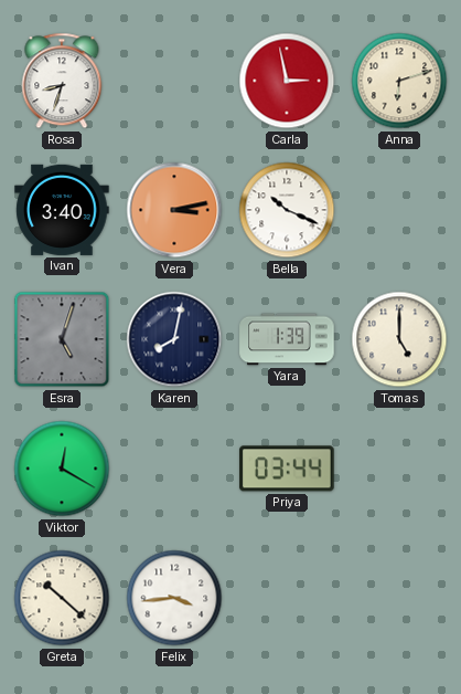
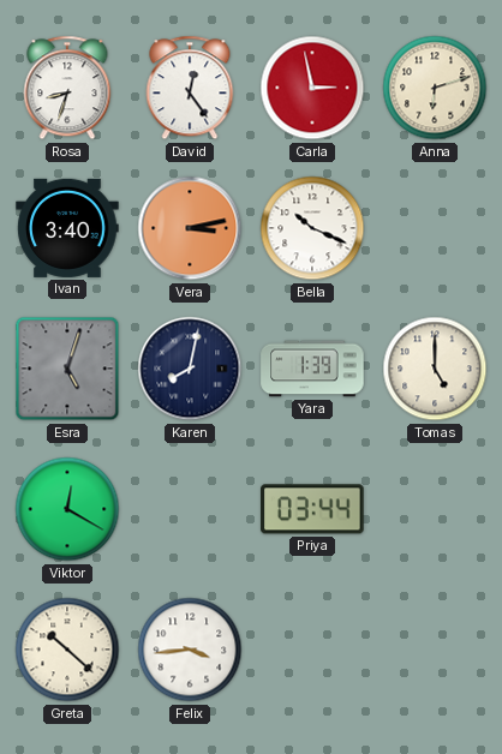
David: none -> 12:24
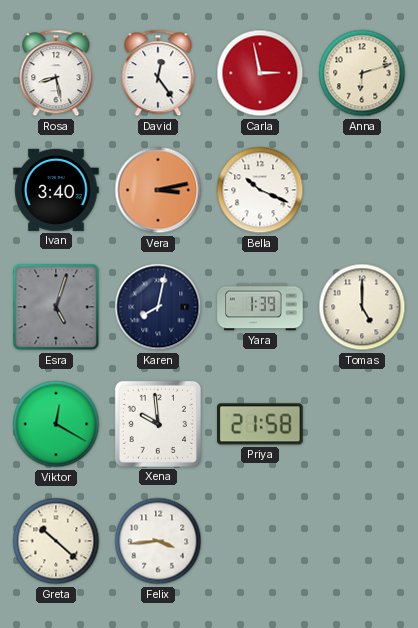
Rosa: 8:33 -> 8:28
Xena: none -> 9:59
Priya: 03:44 -> 21:58
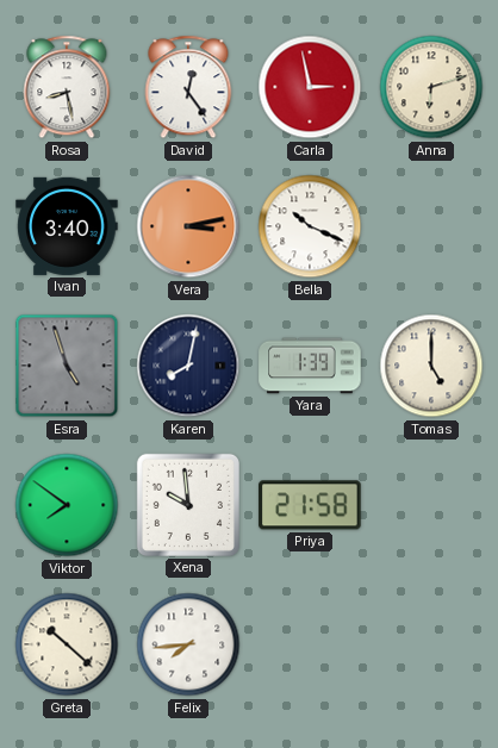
Esra: 5:03 -> 4:57
Viktor: 12:20 -> 7:51
Felix: 3:44 -> 7:44
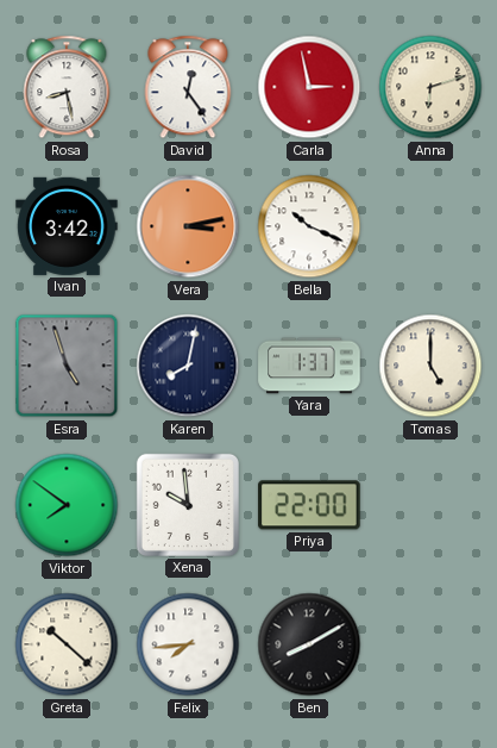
Ivan: 3:40 -> 3:42
Yara: 1:39 -> 1:37
Priya: 21:58 -> 22:00
Ben: none -> 8:10
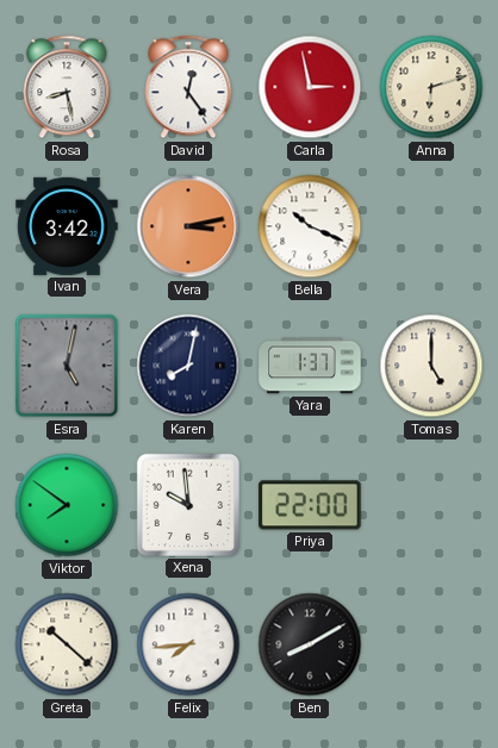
Esra: 4:57 -> 5:02
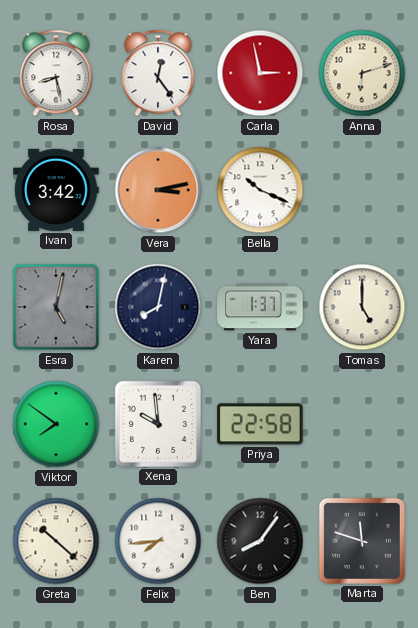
Priya: 22:00 -> 22:58
Ben: 8:10 -> 8:06
Marta: none -> 11:48
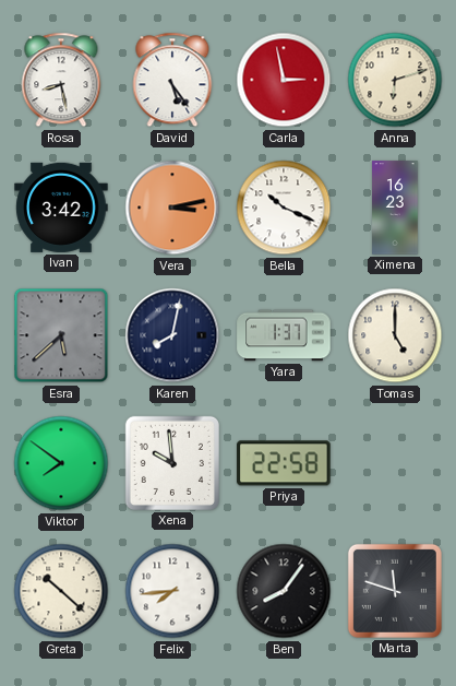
David: 12:24 -> 5:24
Ximena: none -> 16:23
Esra: 5:02 -> 5:38
